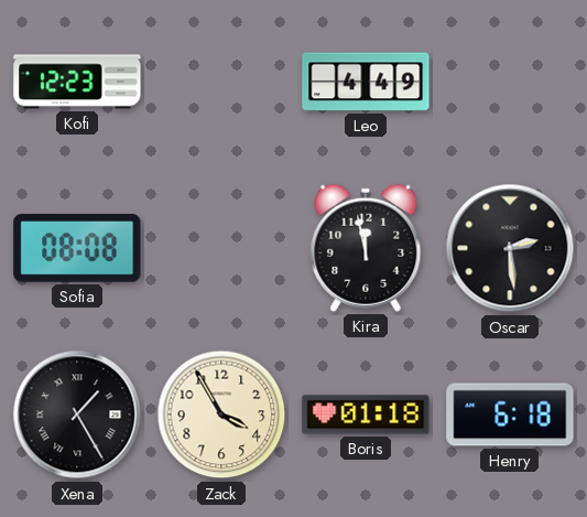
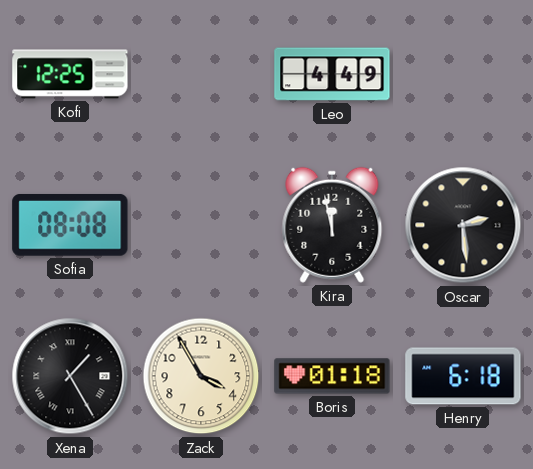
Kofi: 12:23 -> 12:25
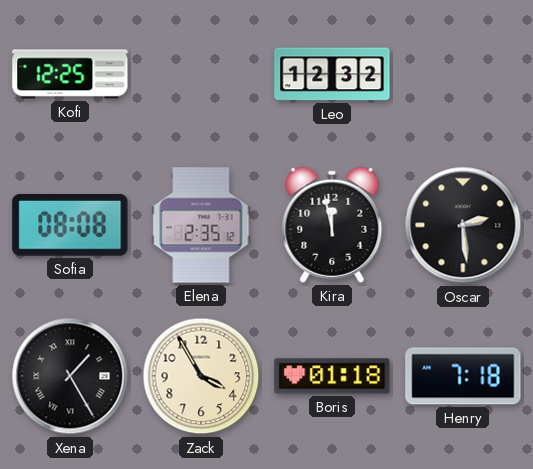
Leo: 4:49 -> 12:32
Elena: none -> 2:35
Henry: 6:18 -> 7:18
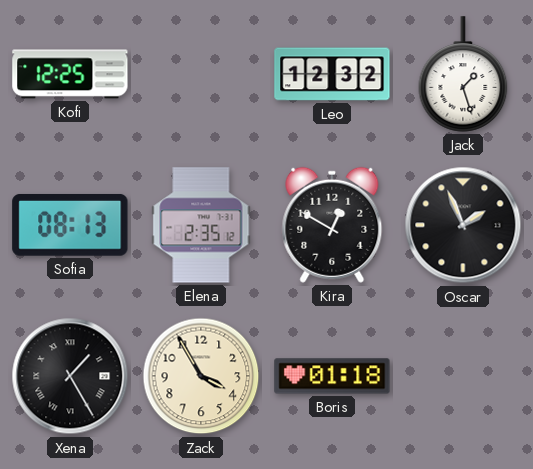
Jack: none -> 1:27
Sofia: 08:08 -> 08:13
Kira: 11:58 -> 12:50
Oscar: 2:29 -> 1:56
Henry: 7:18 -> none
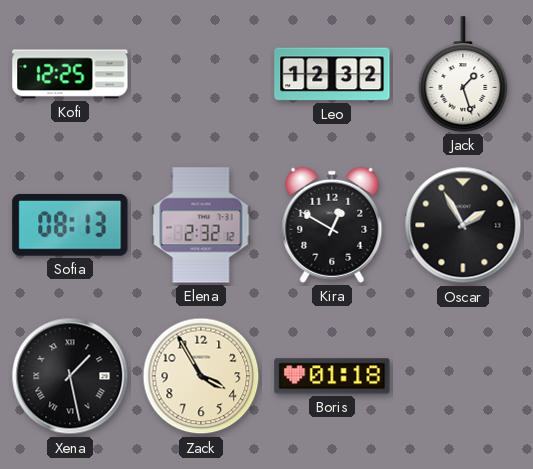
Elena: 2:35 -> 2:32
Oscar: 1:56 -> 1:55
Xena: 1:25 -> 1:28
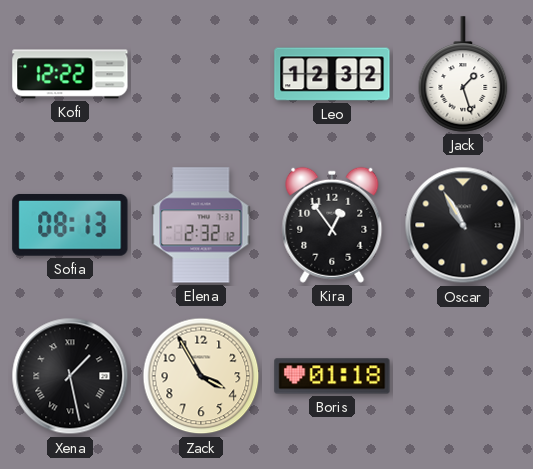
Kofi: 12:25 -> 12:22
Kira: 12:50 -> 12:54
Oscar: 1:55 -> 10:55
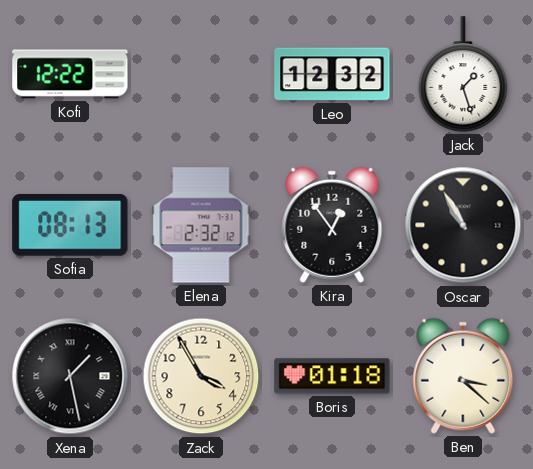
Ben: none -> 3:22
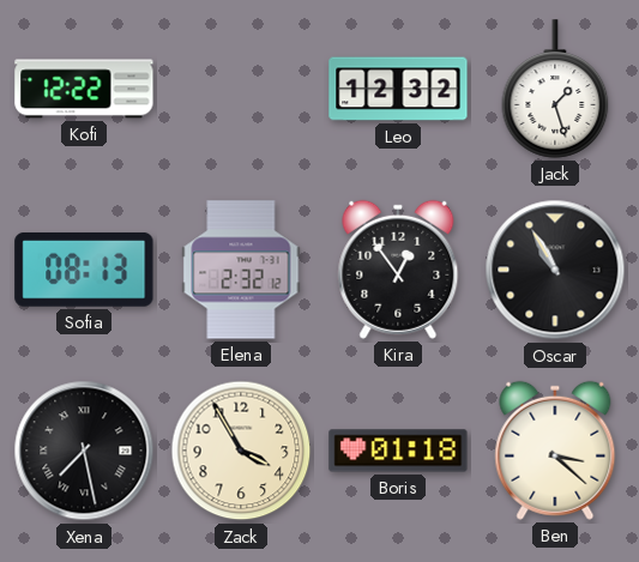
Xena: 1:28 -> 7:28
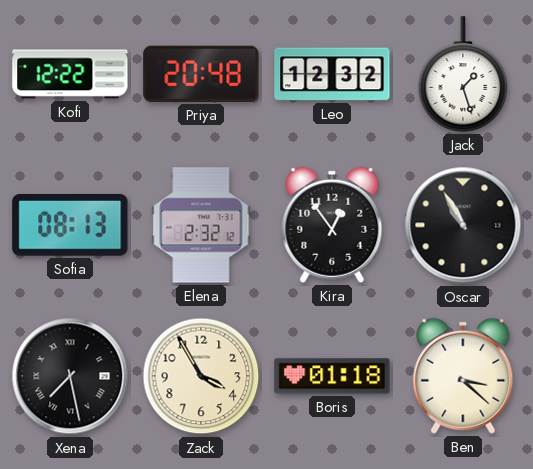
Priya: none -> 20:48
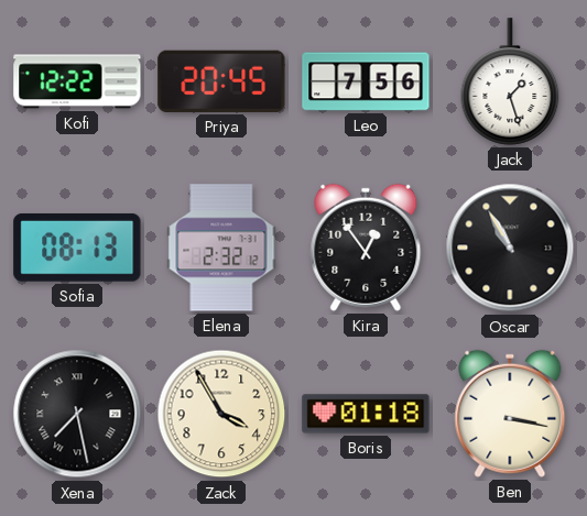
Priya: 20:48 -> 20:45
Leo: 12:32 -> 7:56
Ben: 3:22 -> 3:17
